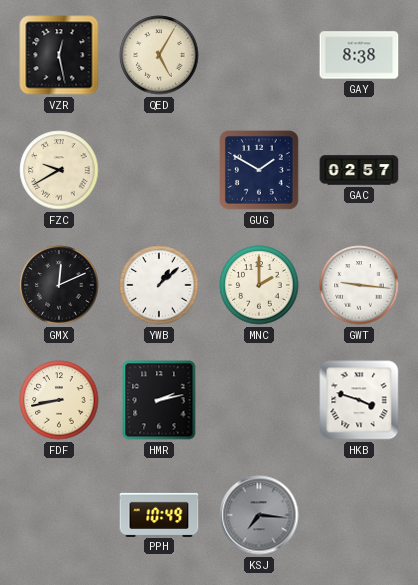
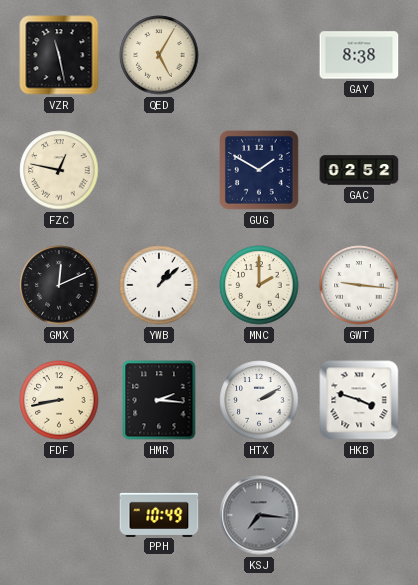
VZR: 12:28 -> 11:28
FZC: 9:40 -> 12:47
GAC: 02:57 -> 02:52
HMR: 2:13 -> 2:16
HTX: none -> 2:10
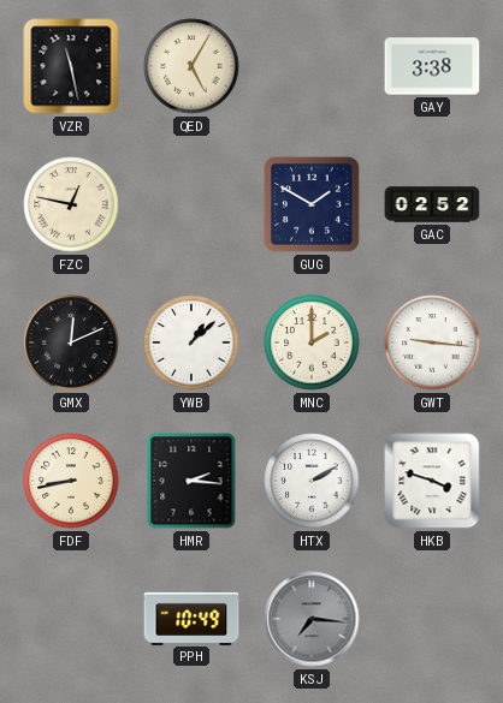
GAY: 8:38 -> 3:38
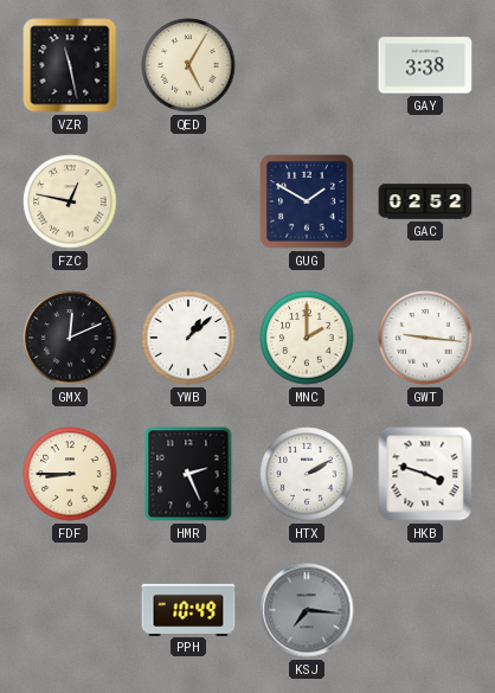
FDF: 8:43 -> 8:45
HMR: 2:16 -> 2:26
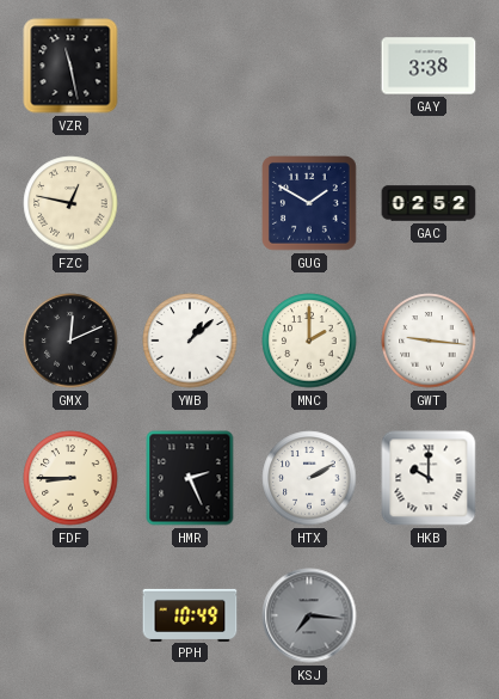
QED: 5:05 -> none
HKB: 3:48 -> 10:00
